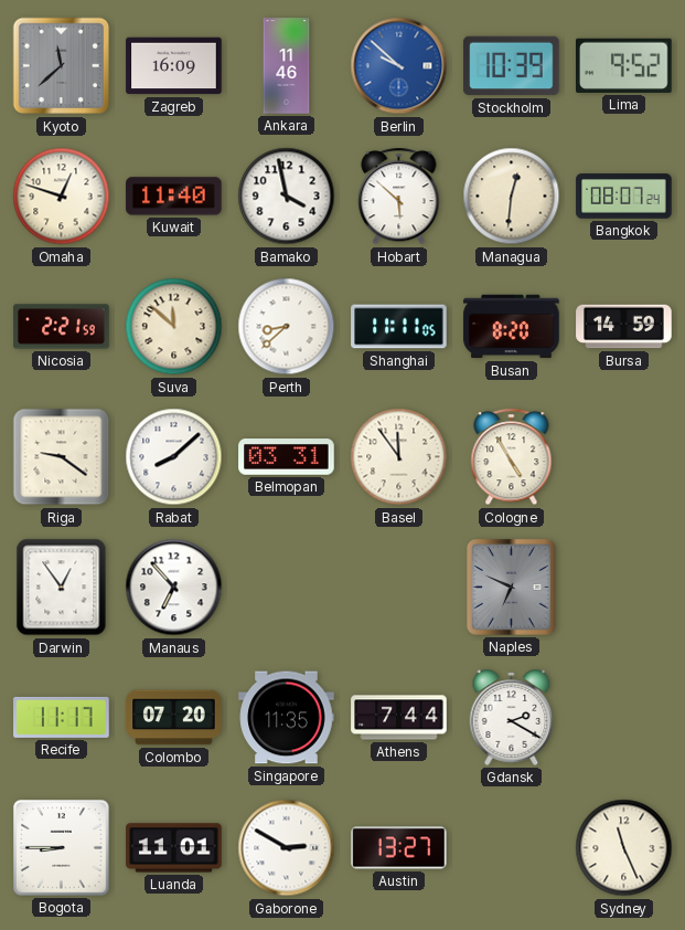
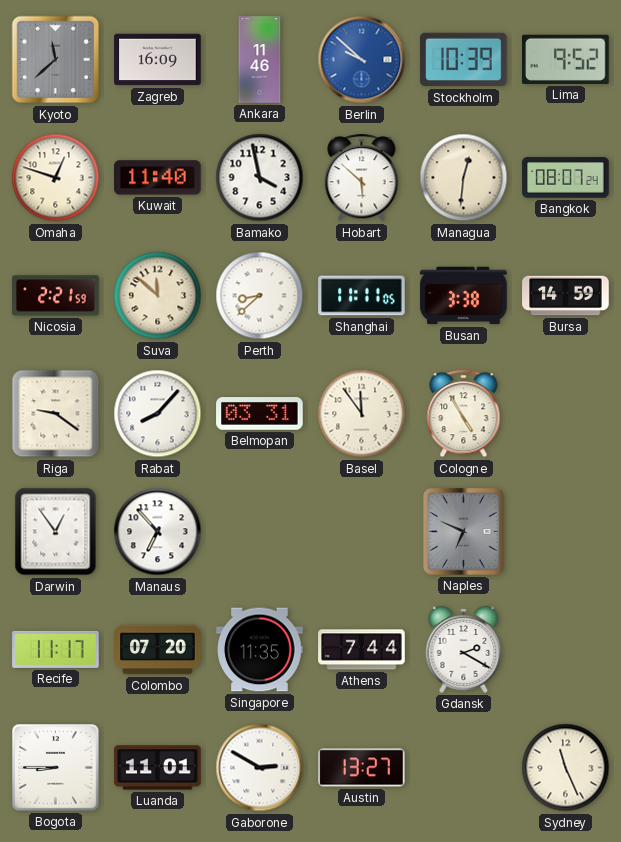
Busan: 8:20 -> 3:38
Rabat: 8:08 -> 8:07
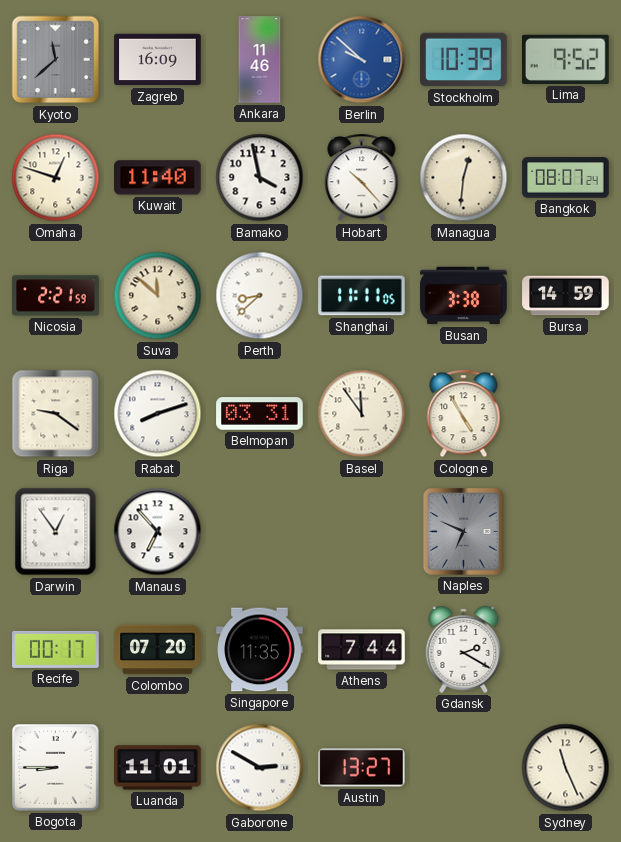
Hobart: 5:52 -> 10:23
Rabat: 8:07 -> 8:12
Recife: 11:17 -> 00:17
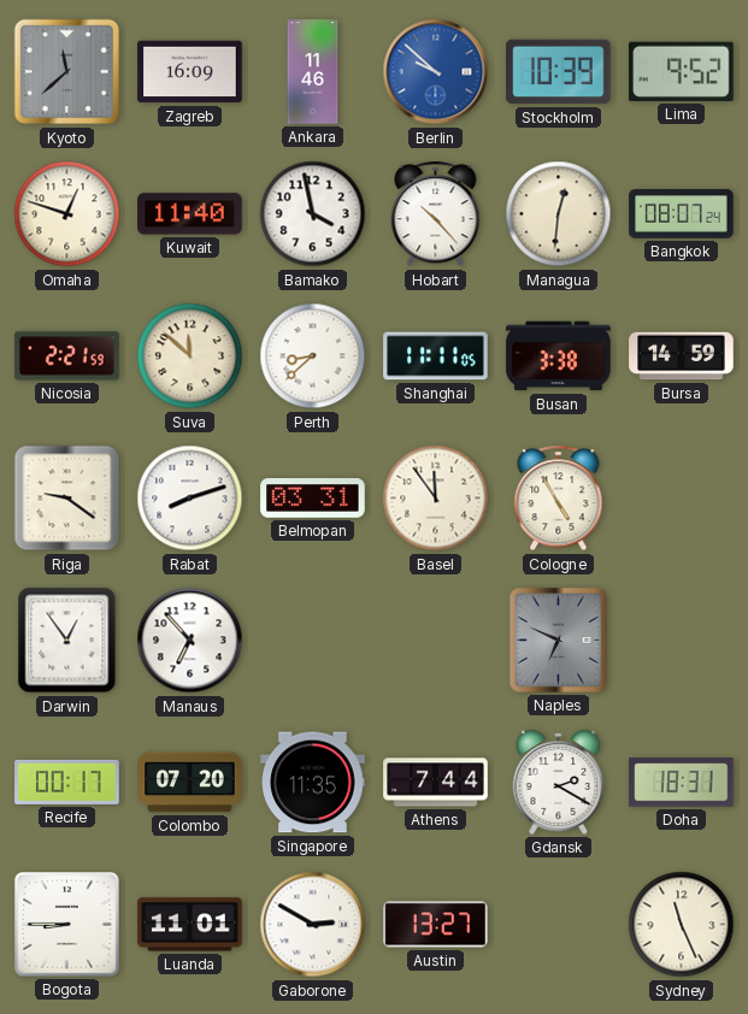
Doha: none -> 18:31
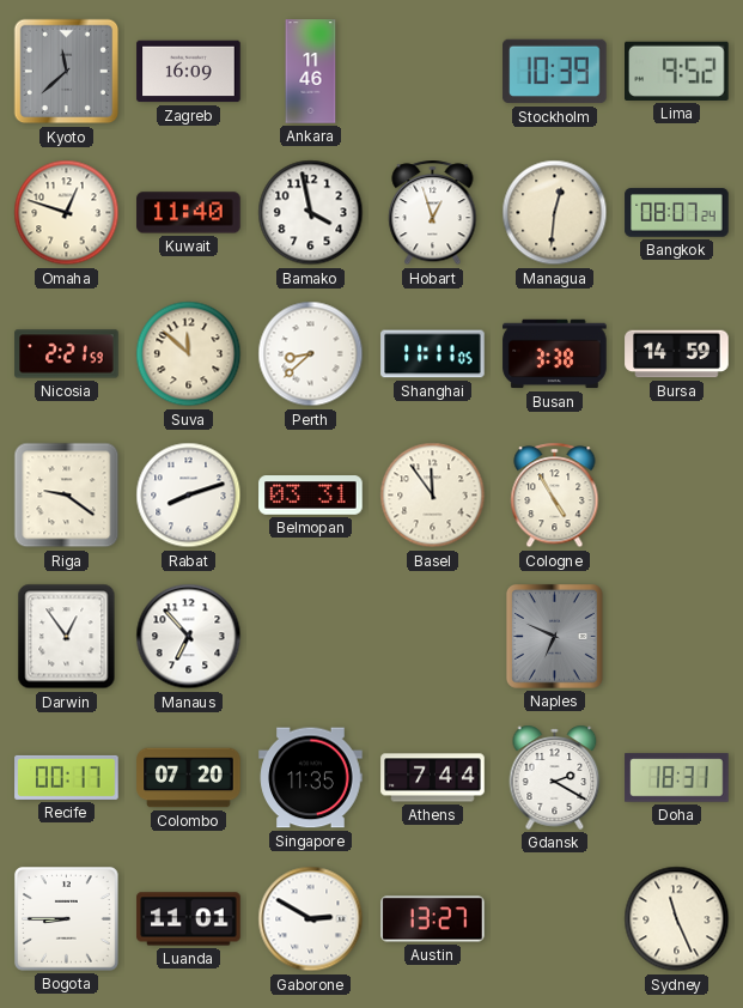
Berlin: 9:52 -> none
Hobart: 10:23 -> 12:57
